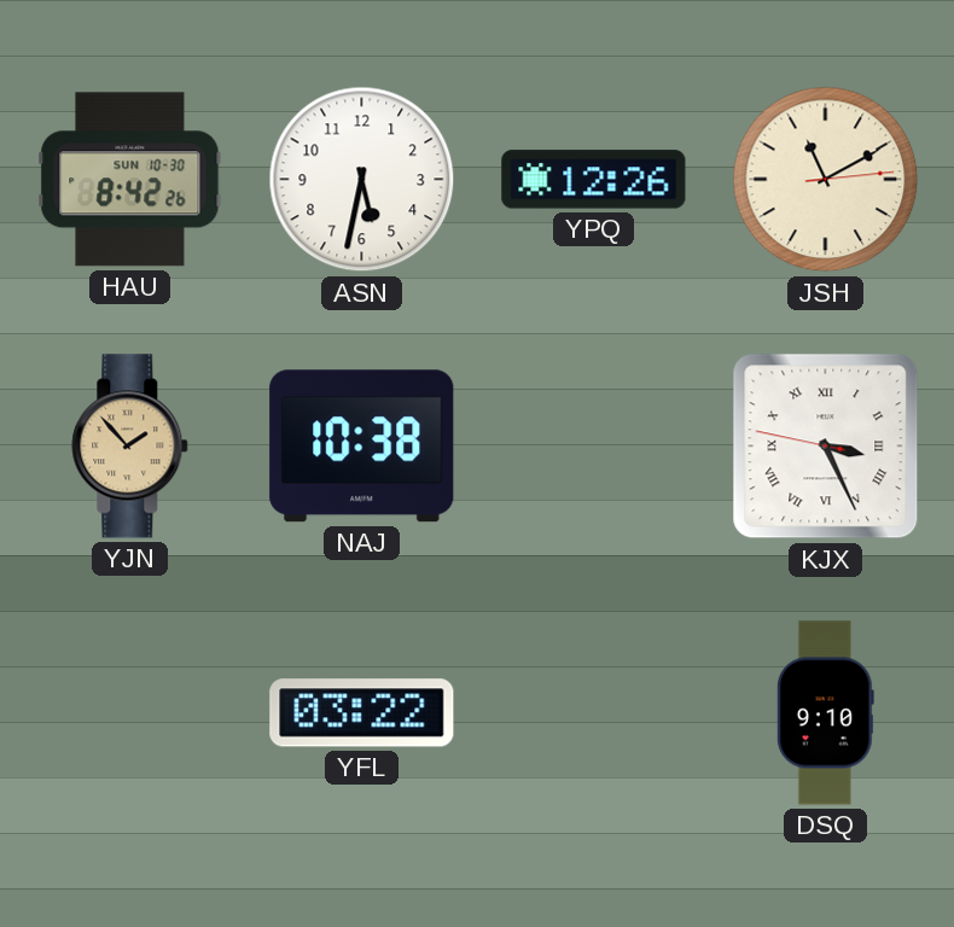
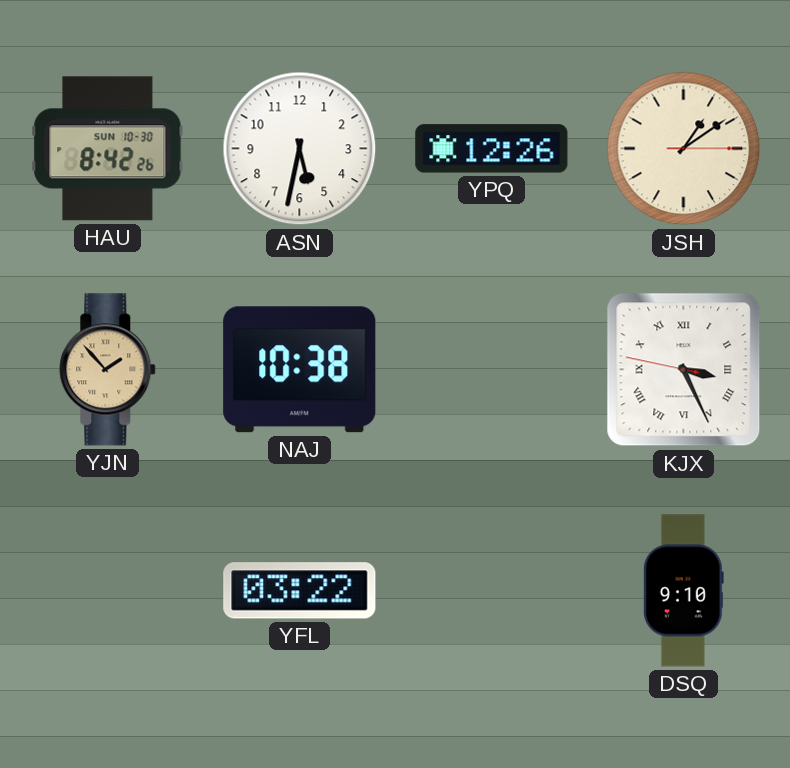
JSH: 11:10 -> 1:09
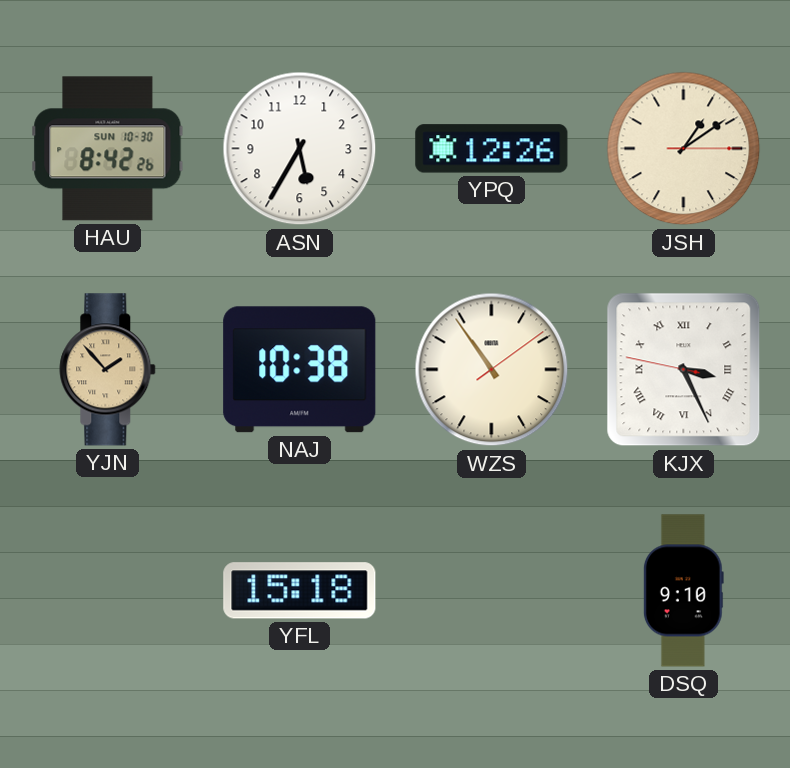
ASN: 5:32 -> 5:35
WZS: none -> 10:54
YFL: 03:22 -> 15:18
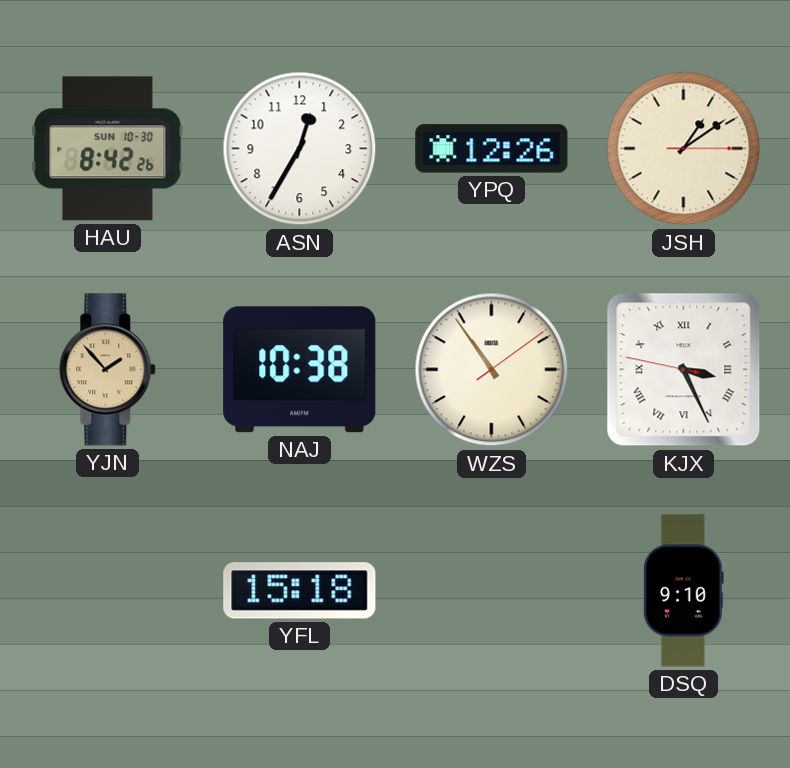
ASN: 5:35 -> 12:35
